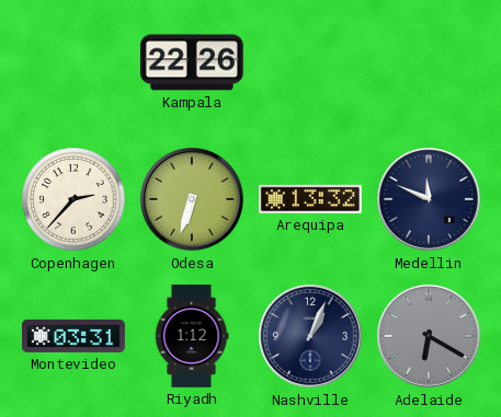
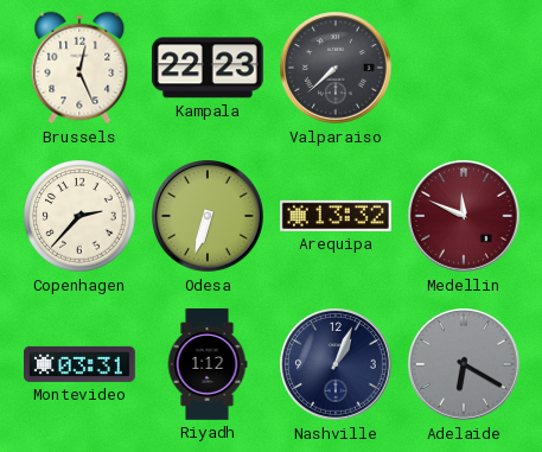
Brussels: none -> 12:26
Kampala: 22:26 -> 22:23
Valparaiso: none -> 7:38
Medellin dial: navy -> burgundy
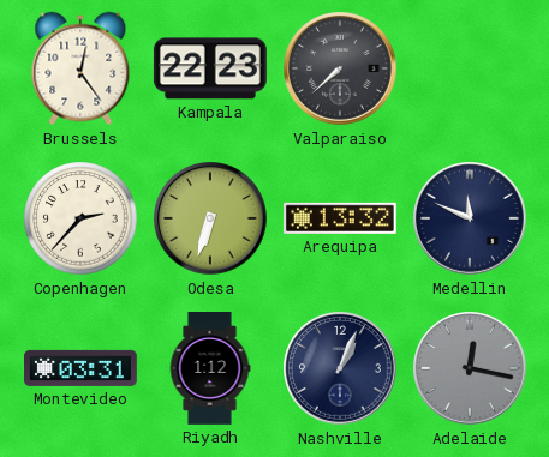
Brussels: 12:26 -> 12:24
Medellin dial: burgundy -> navy
Adelaide: 6:20 -> 12:17
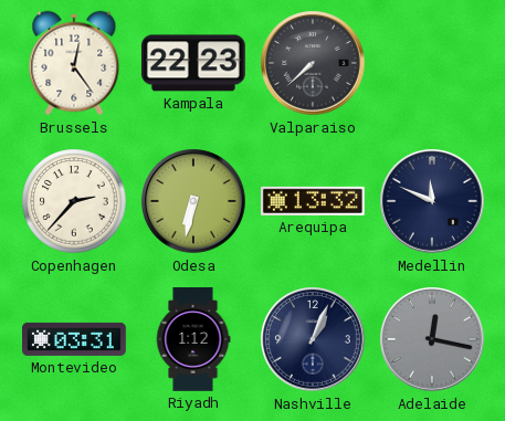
Odesa: 6:33 -> 6:32
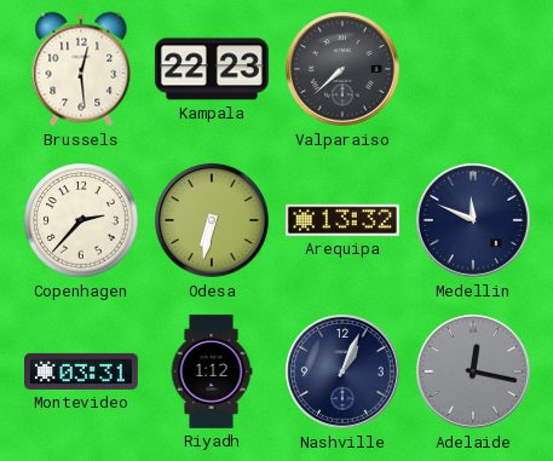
Brussels: 12:24 -> 12:29
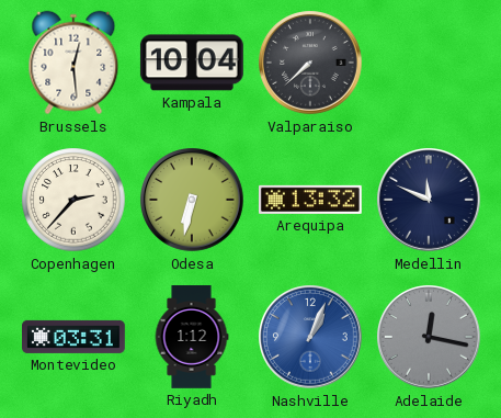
Kampala: 22:23 -> 10:04
Nashville dial: navy -> blue
